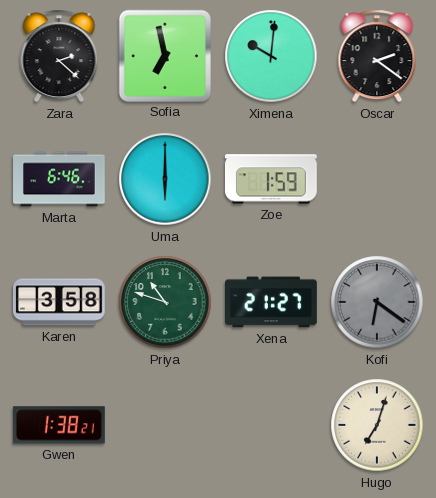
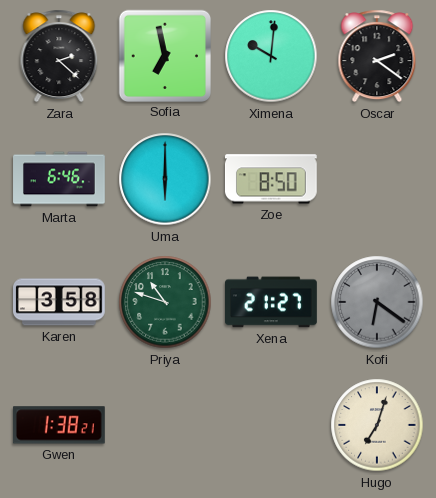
Zoe: 1:59 -> 8:50
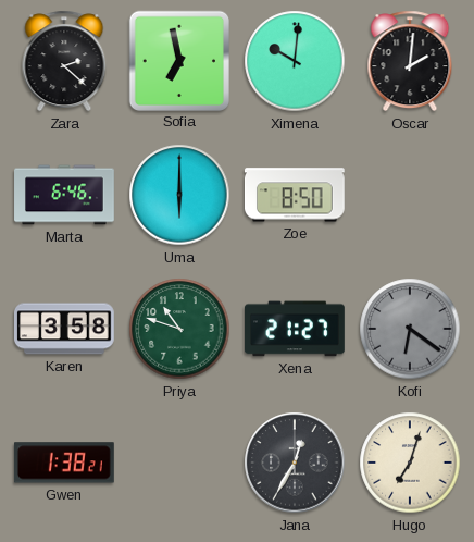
Oscar: 2:21 -> 2:01
Jana: none -> 12:35
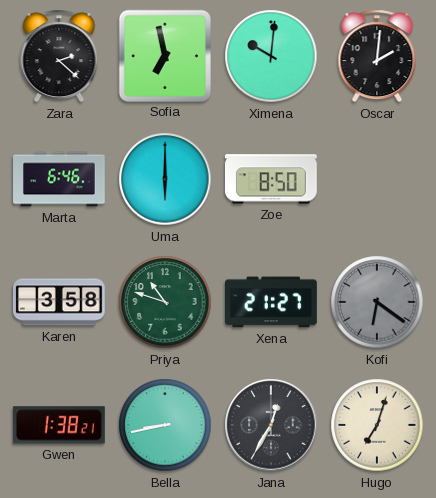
Bella: none -> 8:43
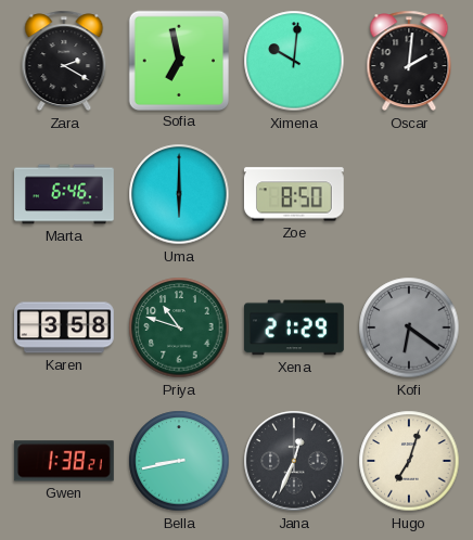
Zara: 2:22 -> 2:20
Xena: 21:27 -> 21:29
Jana: 12:35 -> 12:34
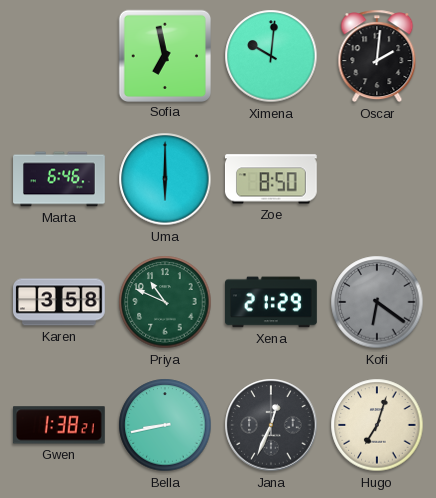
Zara: 2:20 -> none
Priya: 10:48 -> 10:49
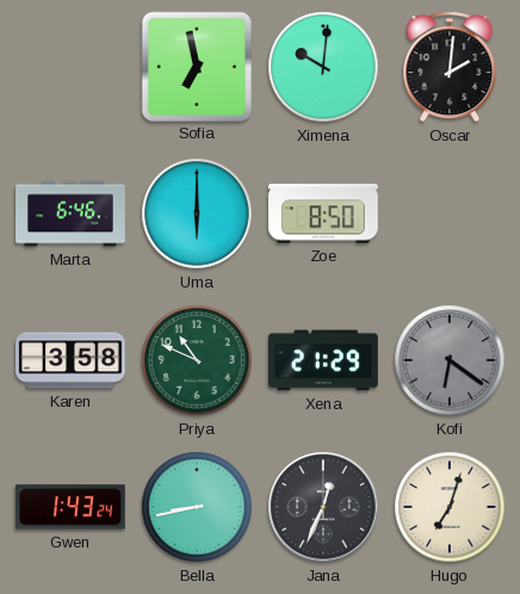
Gwen: 1:38 -> 1:43
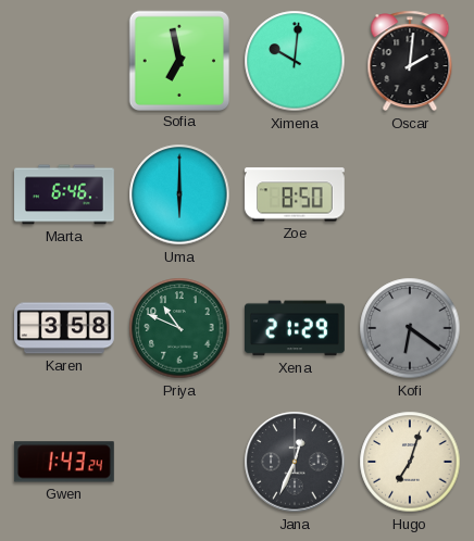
Bella: 8:43 -> none
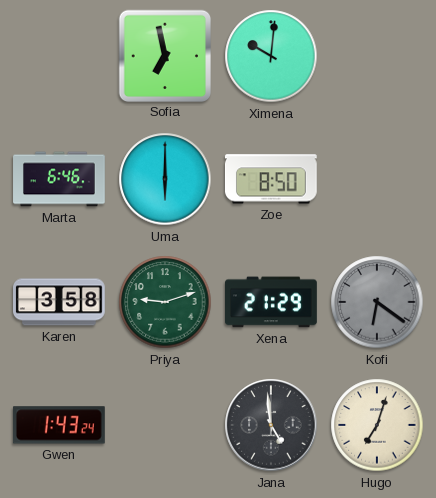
Oscar: 2:01 -> none
Priya: 10:49 -> 9:12
Jana: 12:34 -> 4:59
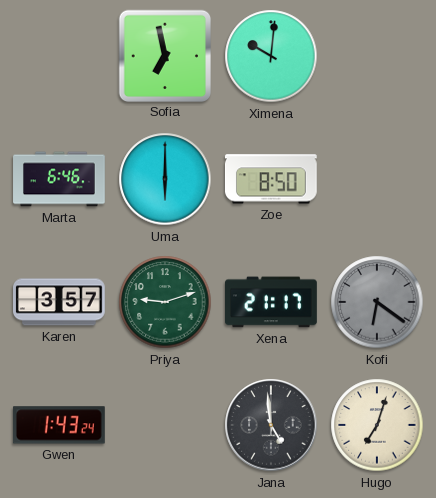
Karen: 3:58 -> 3:57
Xena: 21:29 -> 21:17
